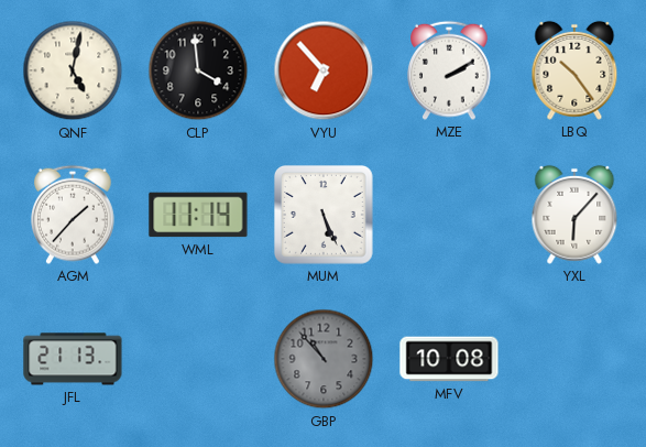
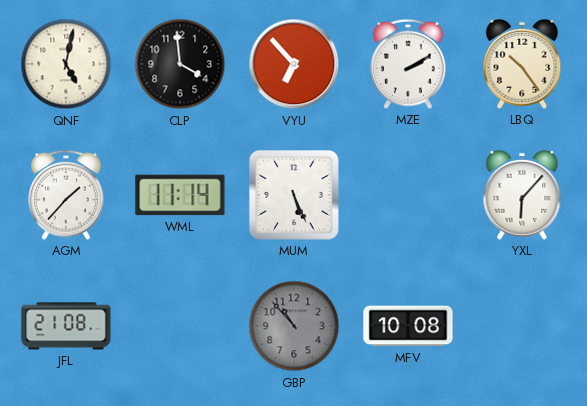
JFL: 21:13 -> 21:08
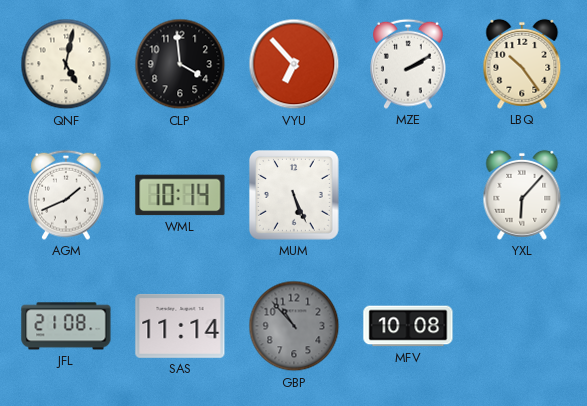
AGM: 1:37 -> 1:41
WML: 11:14 -> 10:14
SAS: none -> 11:14
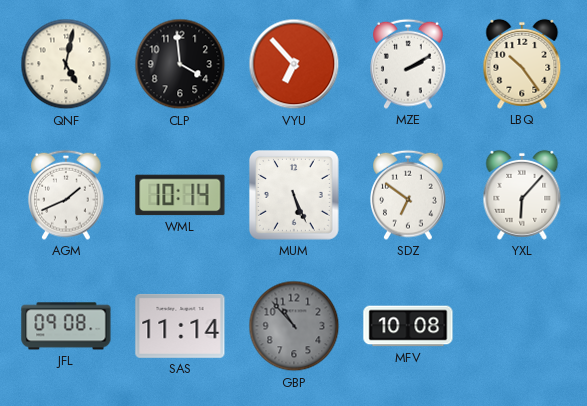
SDZ: none -> 6:51
JFL: 21:08 -> 09:08
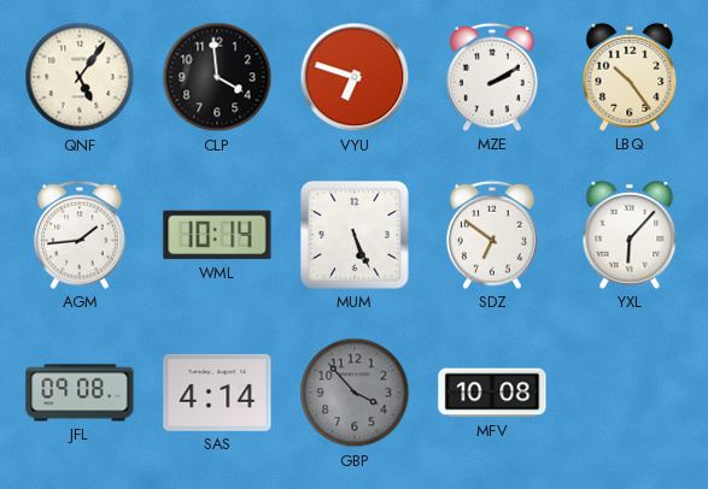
QNF: 5:02 -> 5:06
VYU: 6:53 -> 6:48
AGM: 1:41 -> 1:44
SAS: 11:14 -> 4:14
GBP: 10:53 -> 3:53
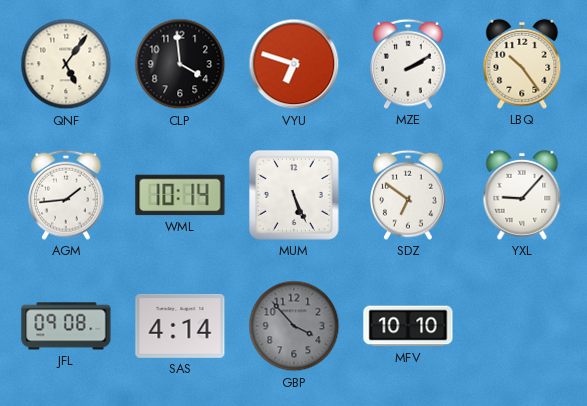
YXL: 6:07 -> 9:07
MFV: 10:08 -> 10:10
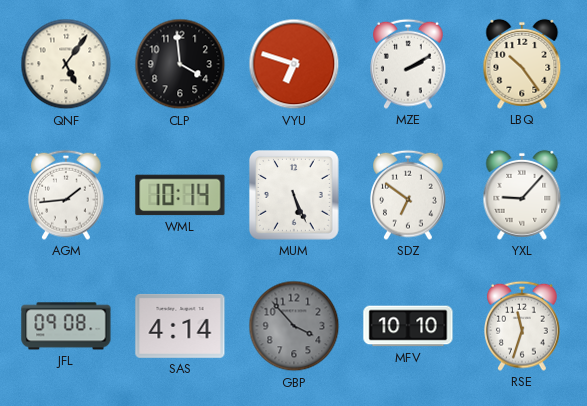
RSE: none -> 11:33
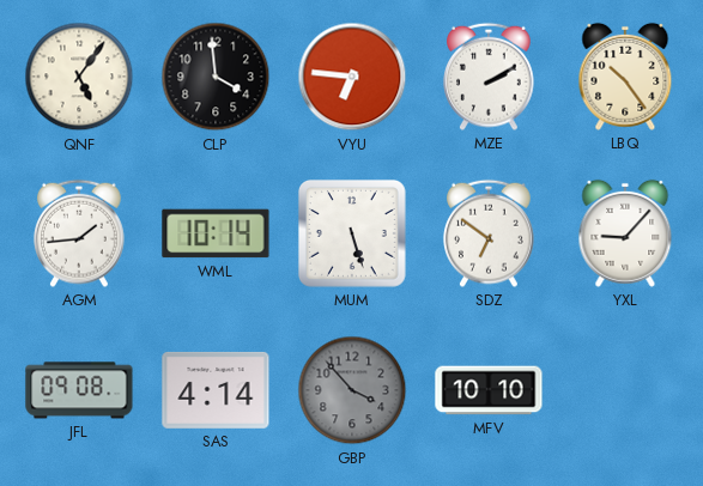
VYU: 6:48 -> 6:46
MUM: 5:26 -> 5:27
RSE: 11:33 -> none
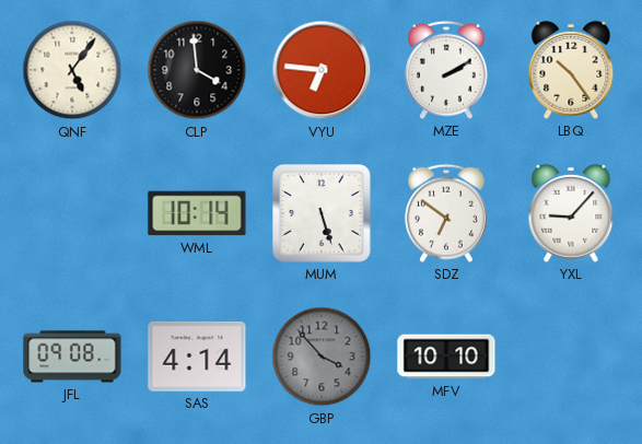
AGM: 1:44 -> none
